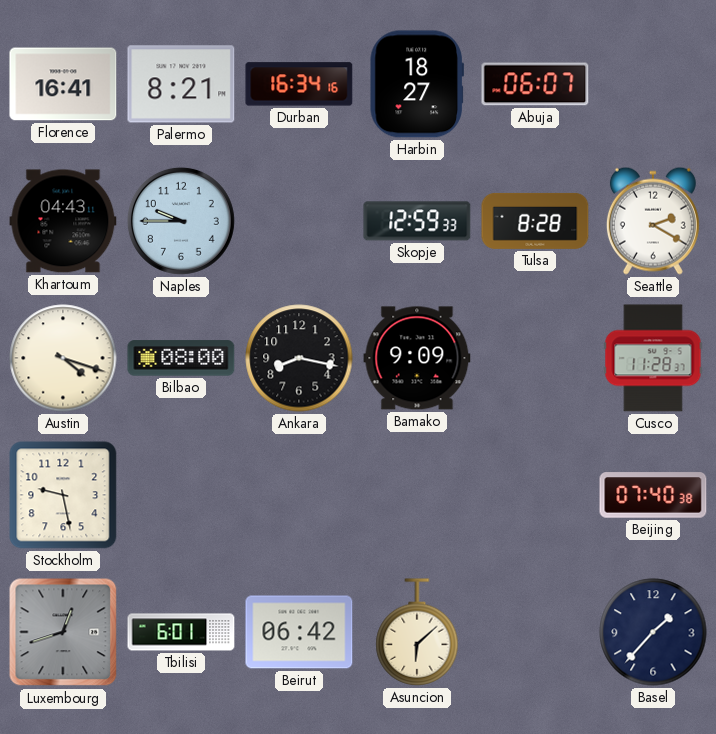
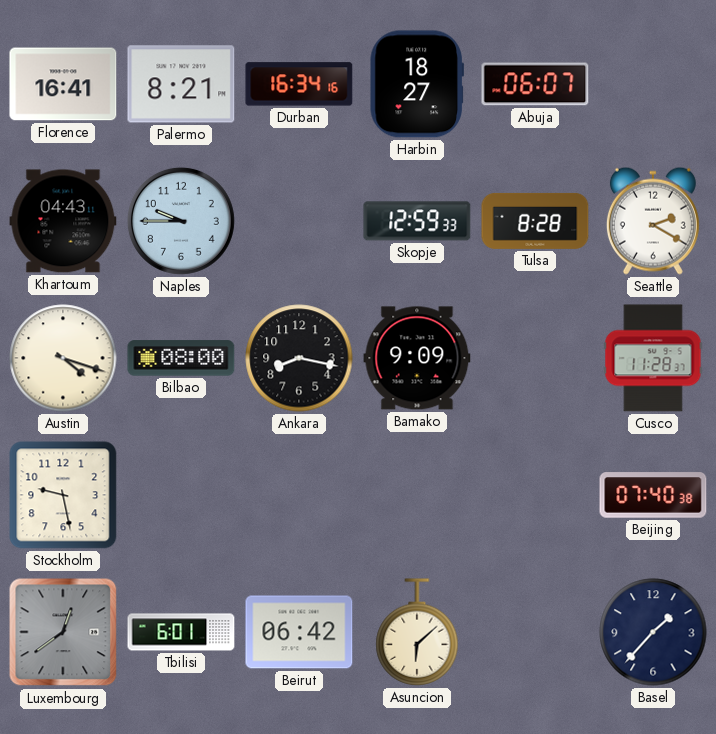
Luxembourg: 12:42 -> 12:39
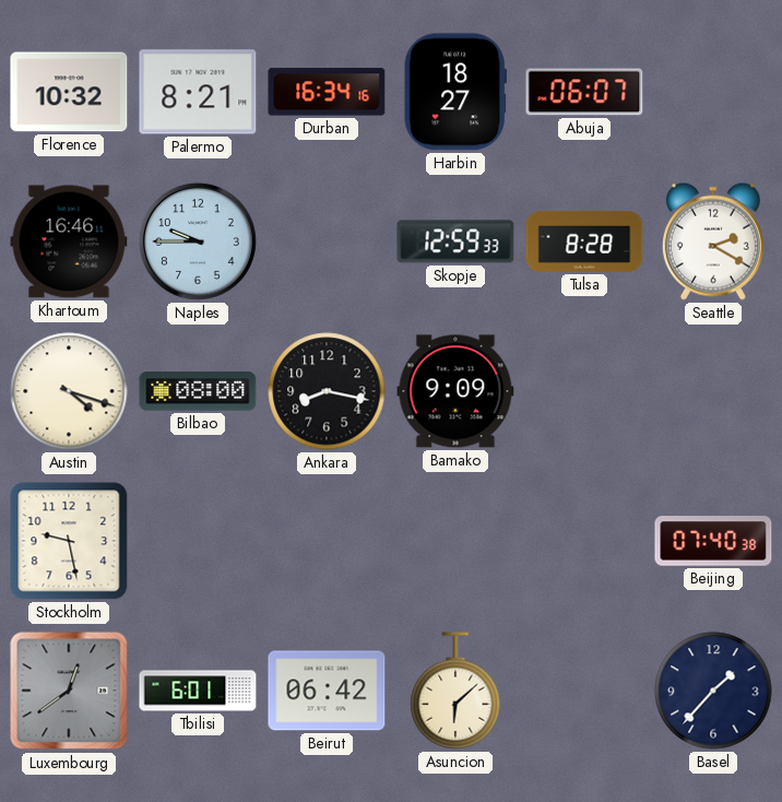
Florence: 16:41 -> 10:32
Khartoum: 04:43 -> 16:46
Cusco: 11:28 -> none
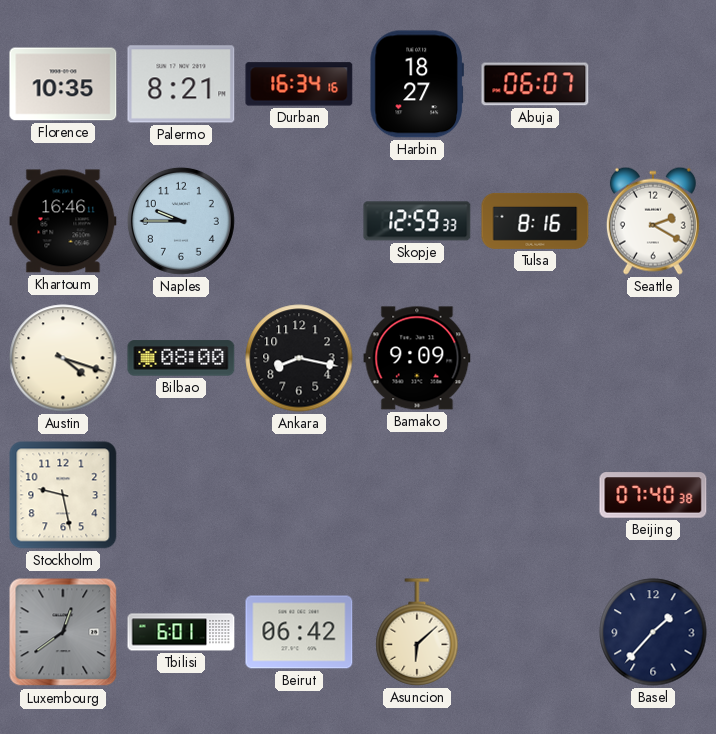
Florence: 10:32 -> 10:35
Tulsa: 8:28 -> 8:16
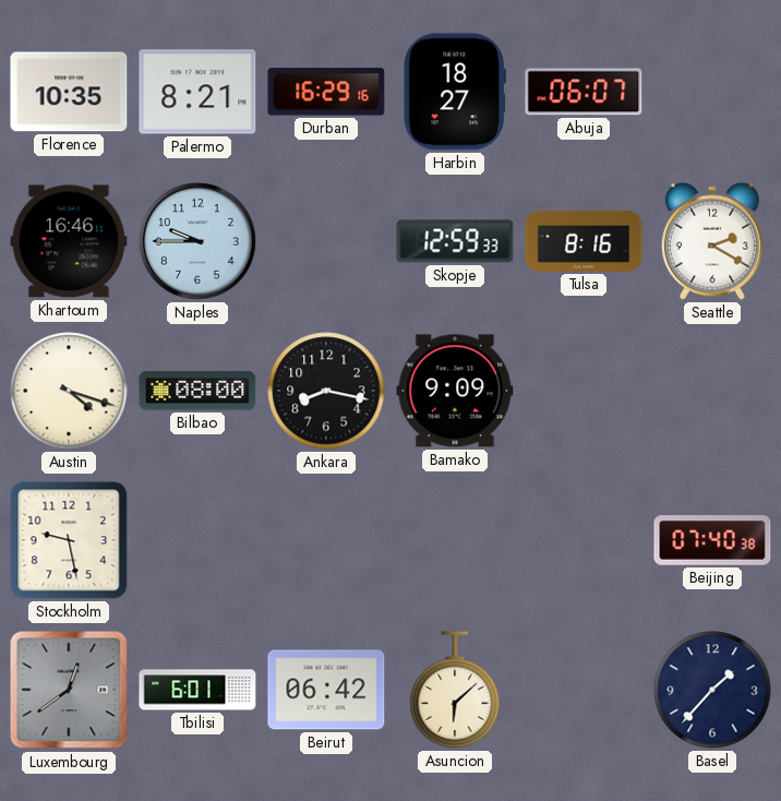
Durban: 16:34 -> 16:29
